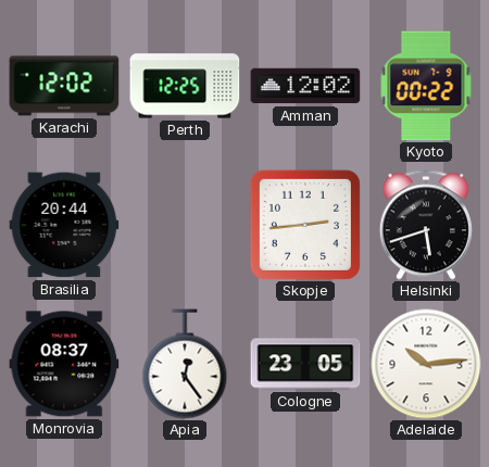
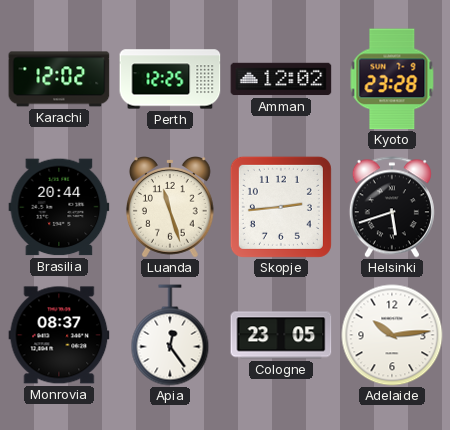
Kyoto: 00:22 -> 23:28
Luanda: none -> 11:27
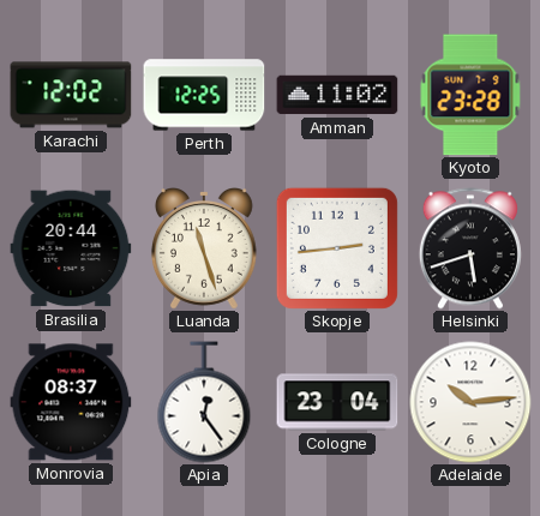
Amman: 12:02 -> 11:02
Cologne: 23:05 -> 23:04
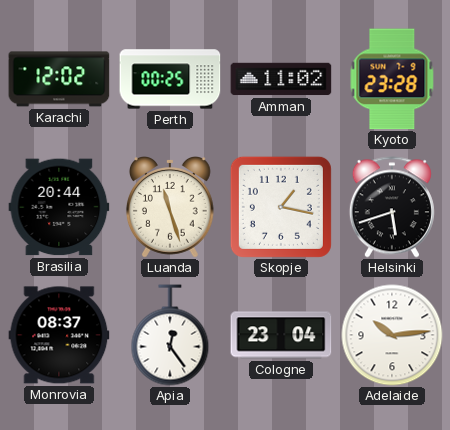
Perth: 12:25 -> 00:25
Skopje: 2:44 -> 1:17
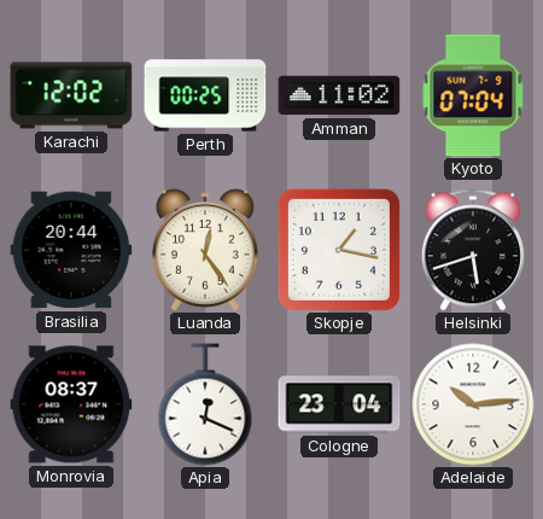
Kyoto: 23:28 -> 07:04
Luanda: 11:27 -> 12:24
Apia: 12:24 -> 12:19
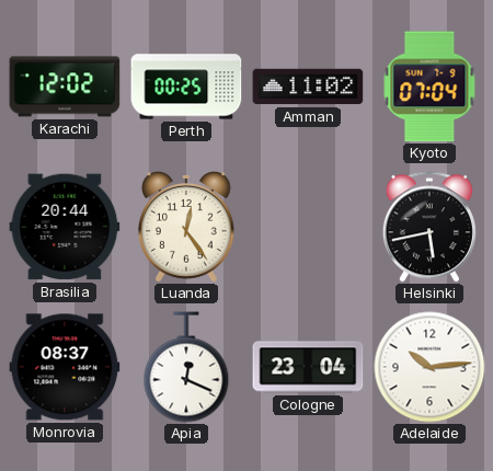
Skopje: 1:17 -> none
Helsinki: 5:42 -> 5:43
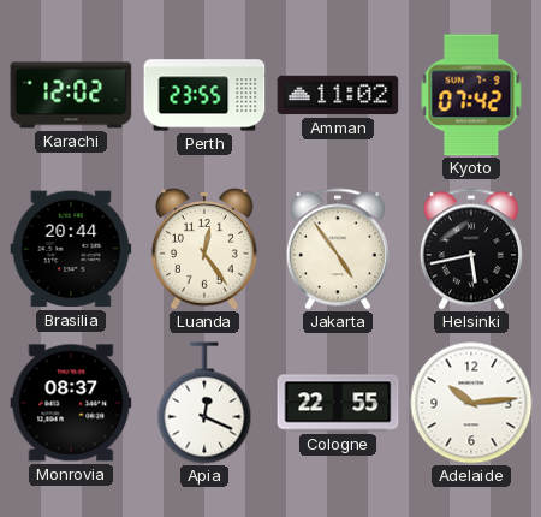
Perth: 00:25 -> 23:55
Kyoto: 07:04 -> 07:42
Jakarta: none -> 4:54
Cologne: 23:04 -> 22:55
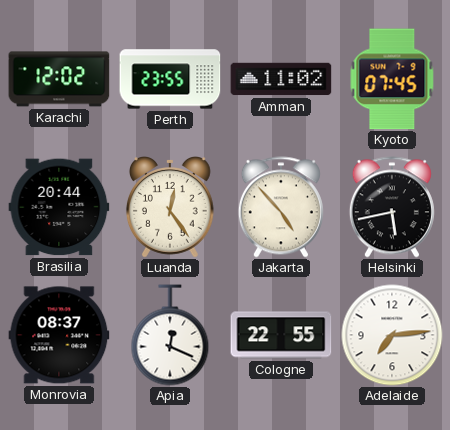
Kyoto: 07:42 -> 07:45
Jakarta: 4:54 -> 4:53
Adelaide: 10:14 -> 7:14
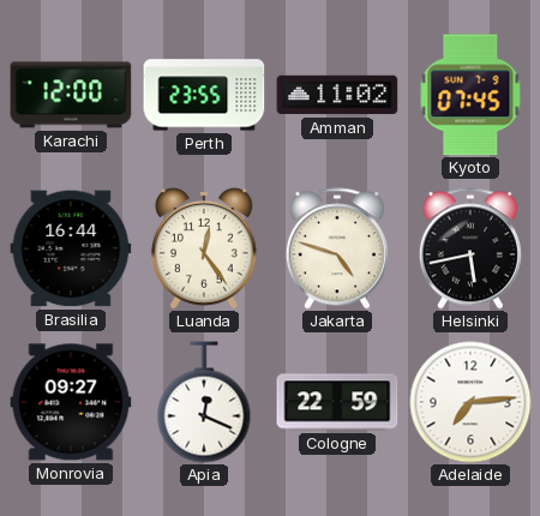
Karachi: 12:02 -> 12:00
Brasilia: 20:44 -> 16:44
Jakarta: 4:53 -> 4:48
Monrovia: 08:37 -> 09:27
Cologne: 22:55 -> 22:59
